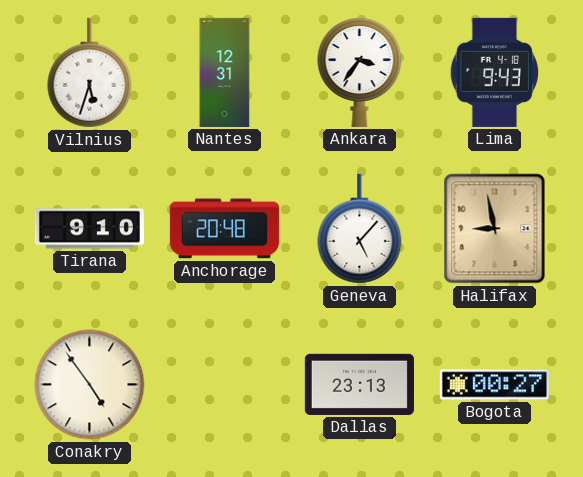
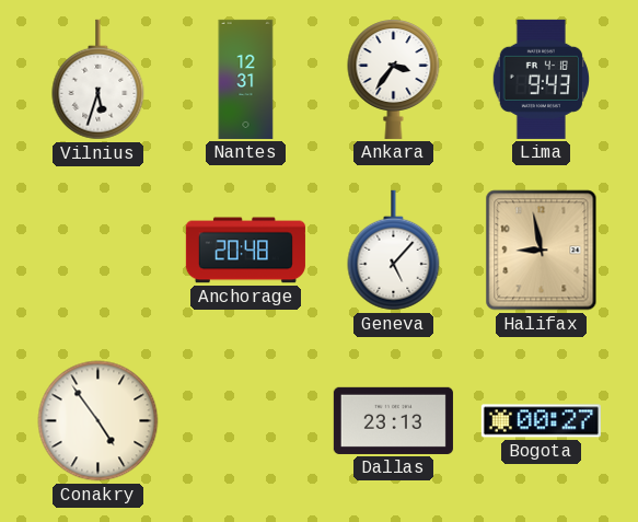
Tirana: 9:10 -> none
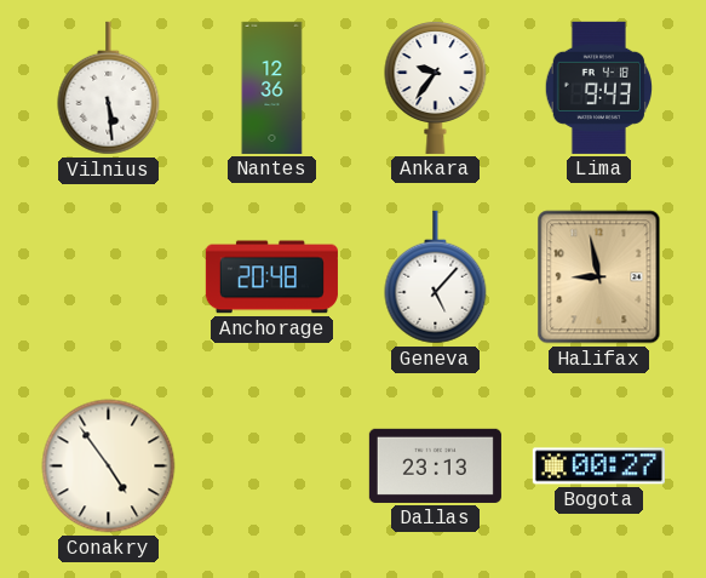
Vilnius: 5:33 -> 5:29
Nantes: 12:31 -> 12:36
Ankara: 3:36 -> 9:36
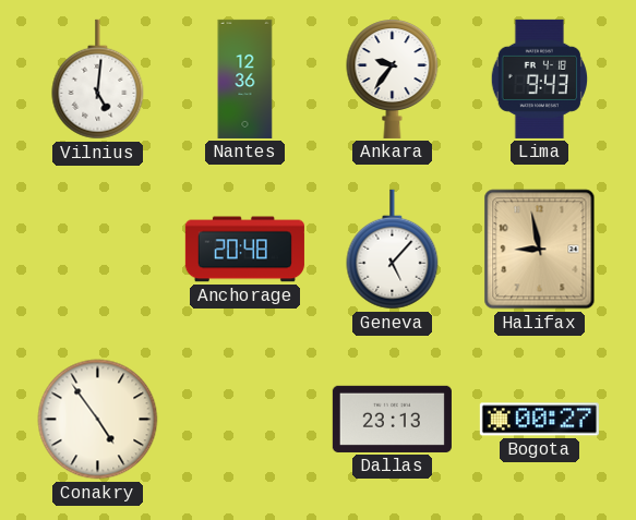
Vilnius: 5:29 -> 5:01
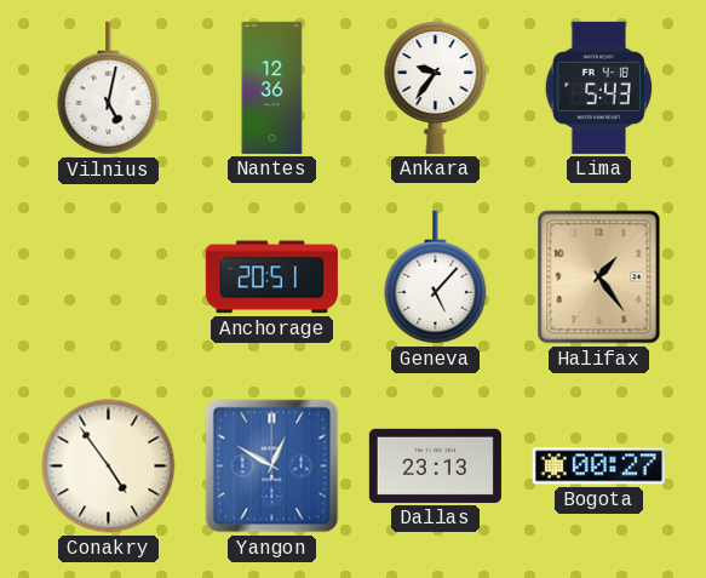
Vilnius: 5:01 -> 5:02
Lima: 9:43 -> 5:43
Anchorage: 20:48 -> 20:51
Halifax: 8:58 -> 1:24
Yangon: none -> 12:50
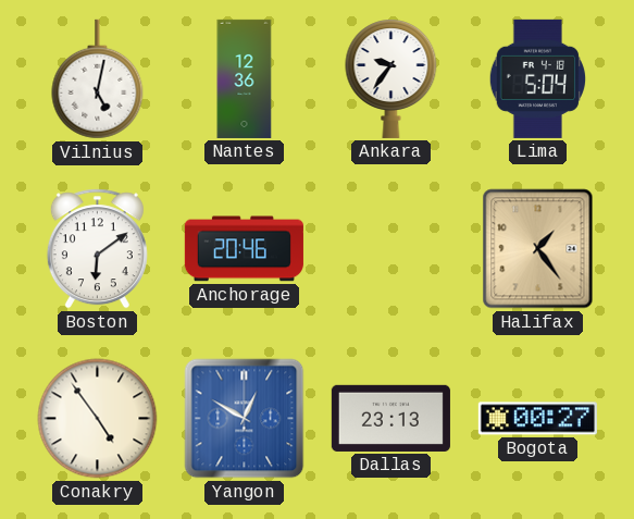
Lima: 5:43 -> 5:04
Boston: none -> 6:09
Anchorage: 20:51 -> 20:46
Geneva: 5:07 -> none
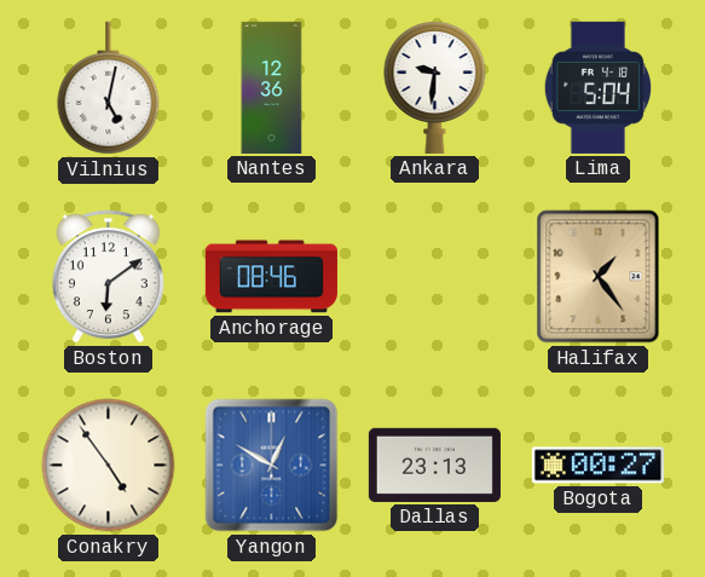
Ankara: 9:36 -> 9:31
Anchorage: 20:46 -> 08:46
